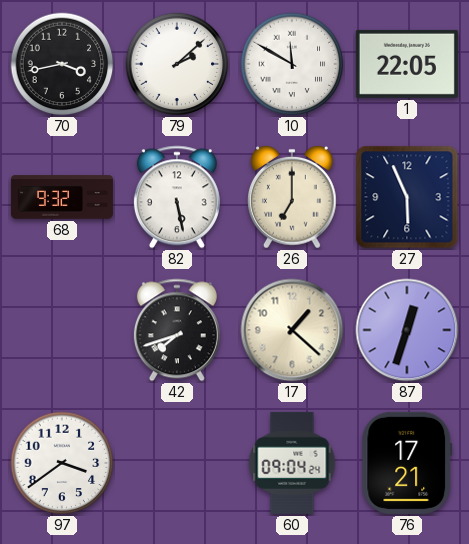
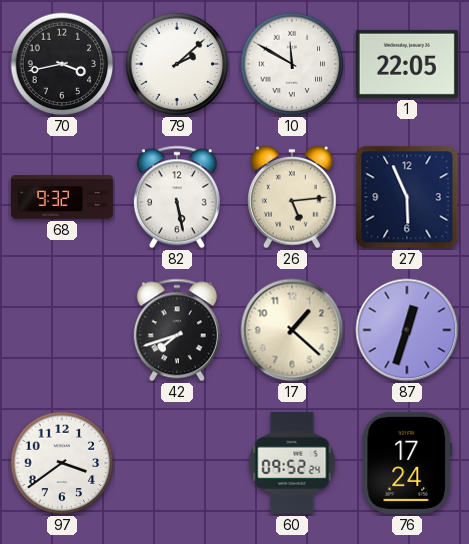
26: 7:00 -> 5:14
60: 09:04 -> 09:52
76: 17:21 -> 17:24
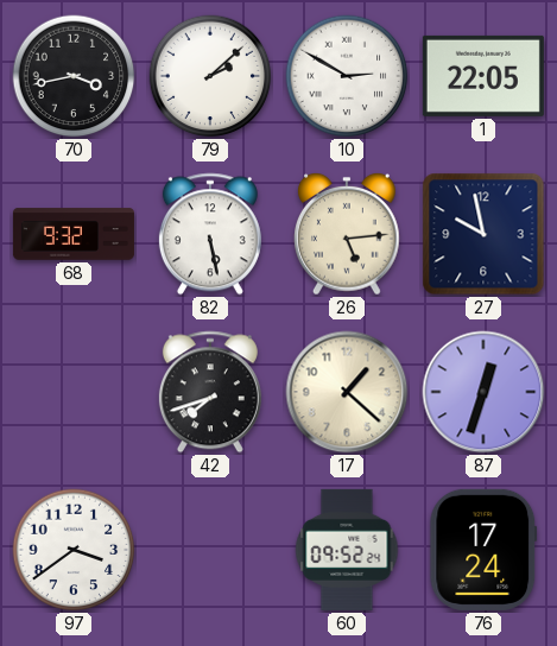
10: 11:50 -> 2:50
27: 5:56 -> 9:58
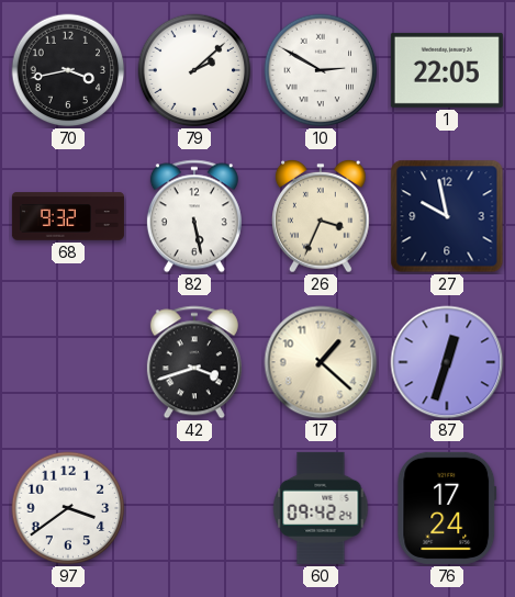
26: 5:14 -> 3:34
42: 7:42 -> 3:42
60: 09:52 -> 09:42
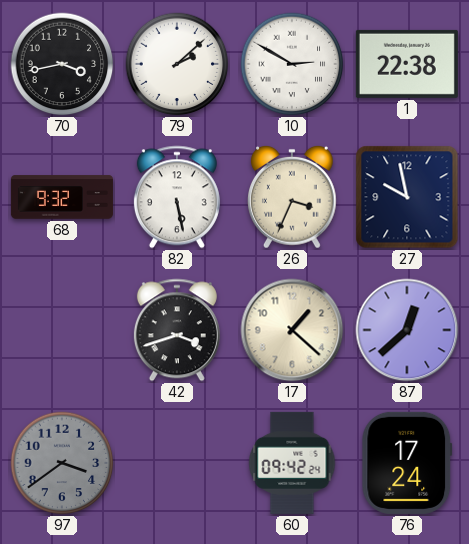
1: 22:05 -> 22:38
87: 12:33 -> 12:38
97 dial: white -> grey
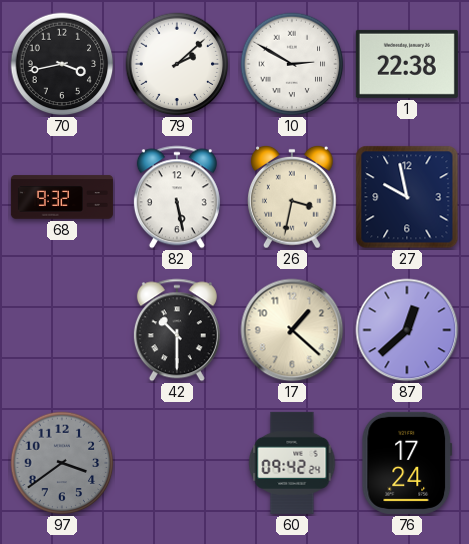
26: 3:34 -> 3:32
42: 3:42 -> 10:30
